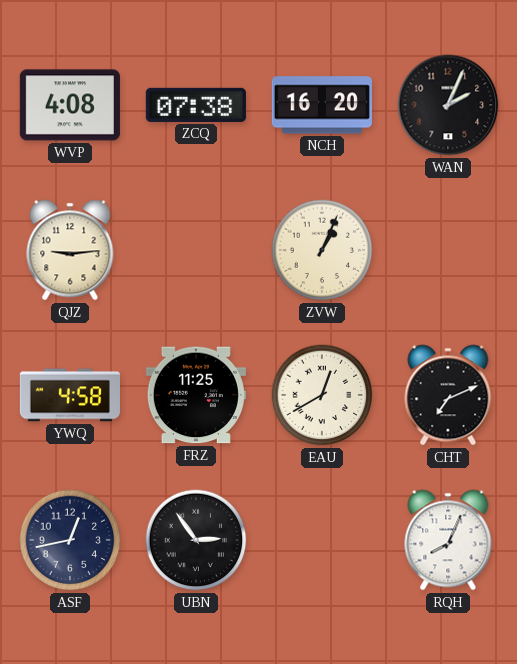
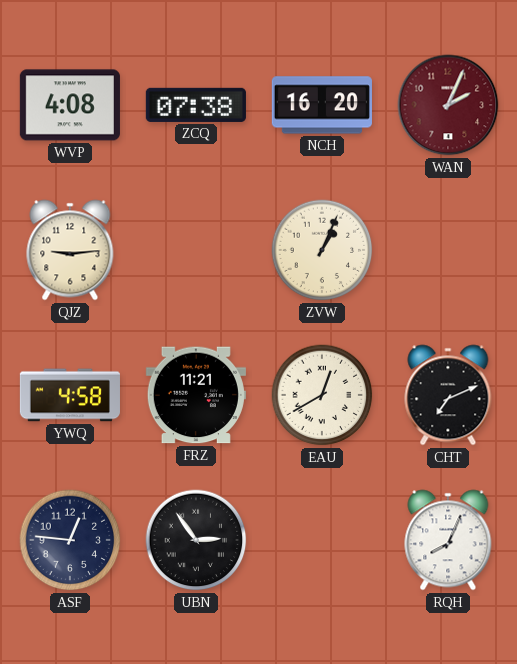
WAN dial: black -> burgundy
FRZ: 11:25 -> 11:21
ASF: 12:43 -> 12:46
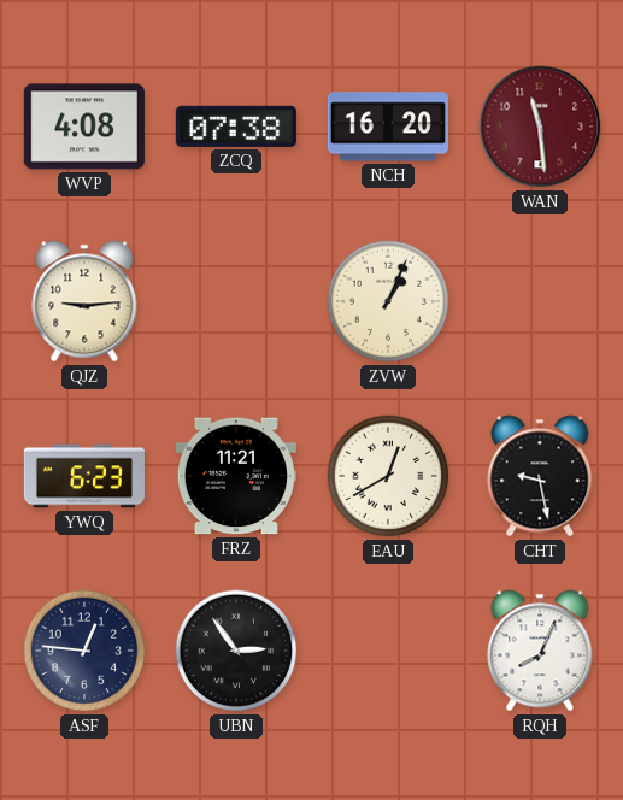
WAN: 2:04 -> 11:29
YWQ: 4:58 -> 6:23
CHT: 7:11 -> 9:28
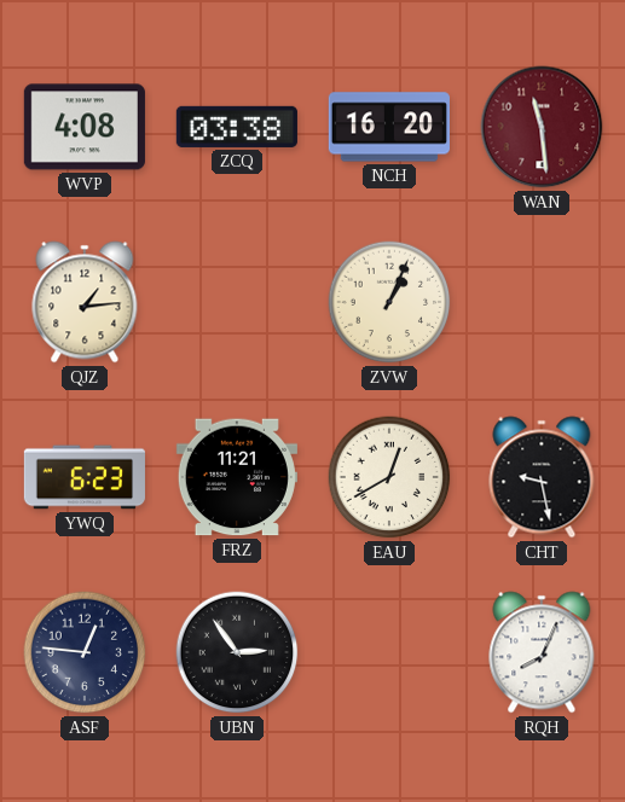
ZCQ: 07:38 -> 03:38
QJZ: 9:14 -> 1:14
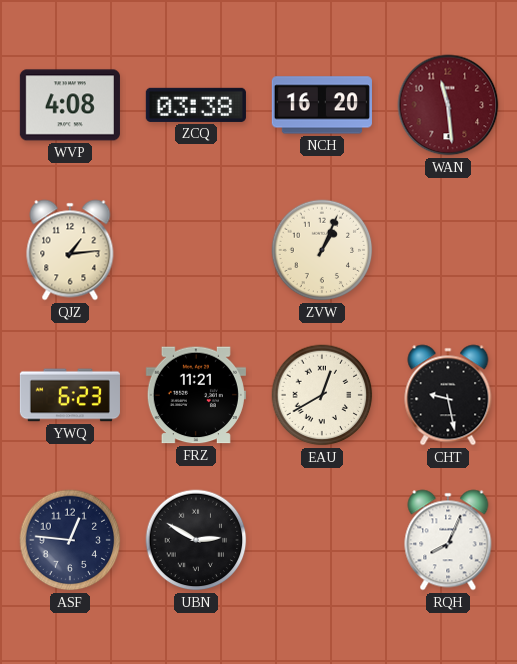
UBN: 2:54 -> 2:50
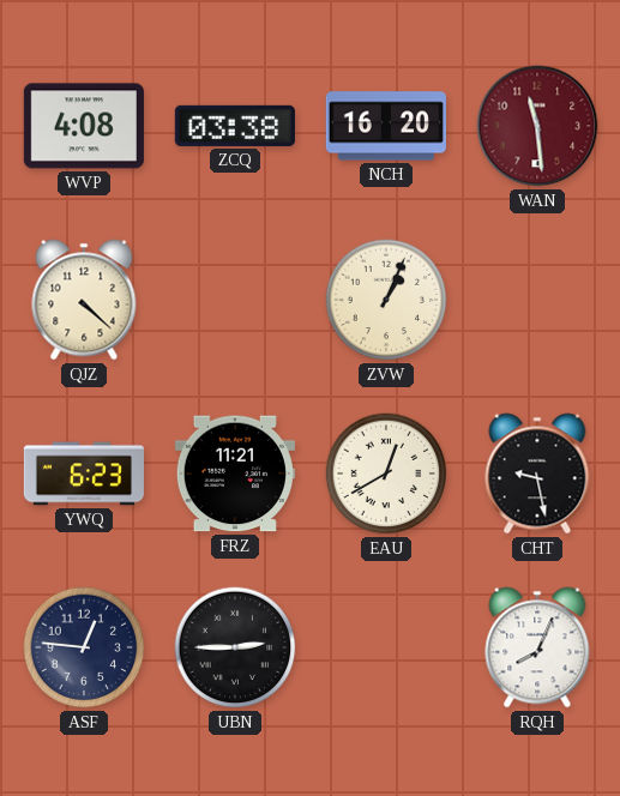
QJZ: 1:14 -> 4:22
UBN: 2:50 -> 2:45
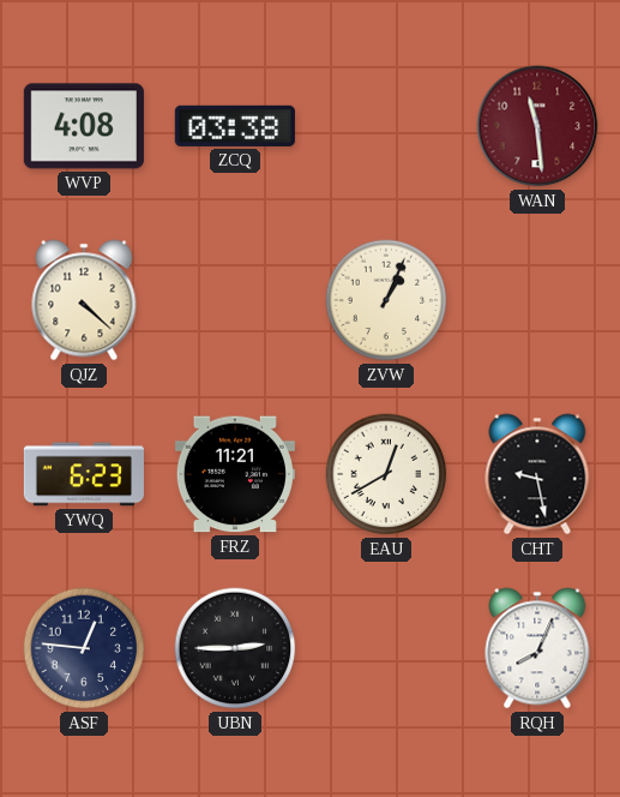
NCH: 16:20 -> none
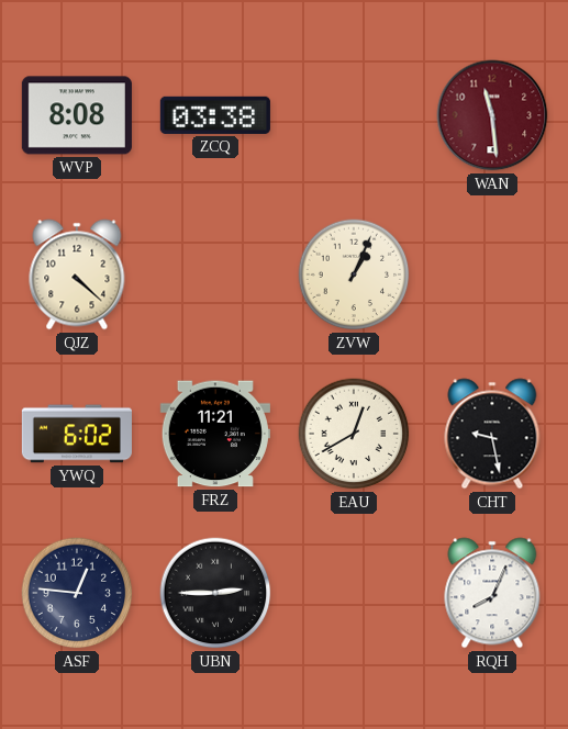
WVP: 4:08 -> 8:08
YWQ: 6:23 -> 6:02
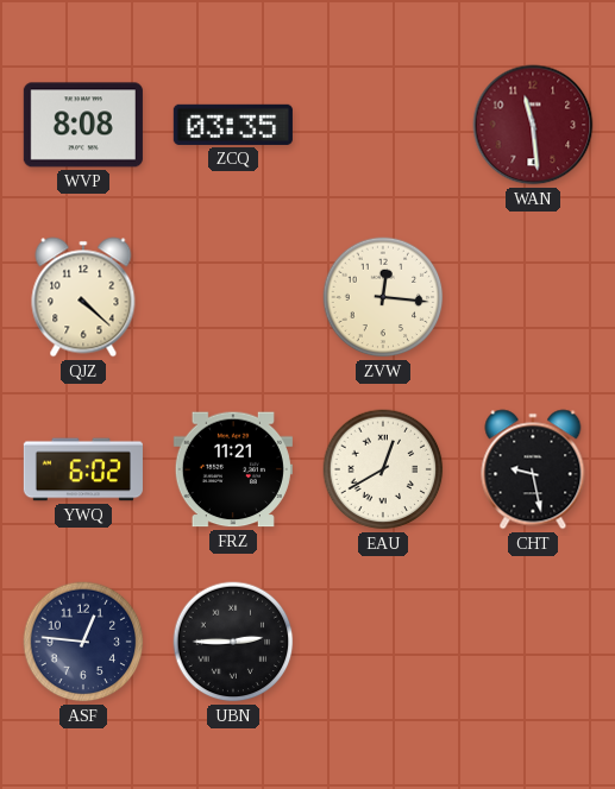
ZCQ: 03:38 -> 03:35
ZVW: 1:04 -> 12:16
RQH: 8:04 -> none
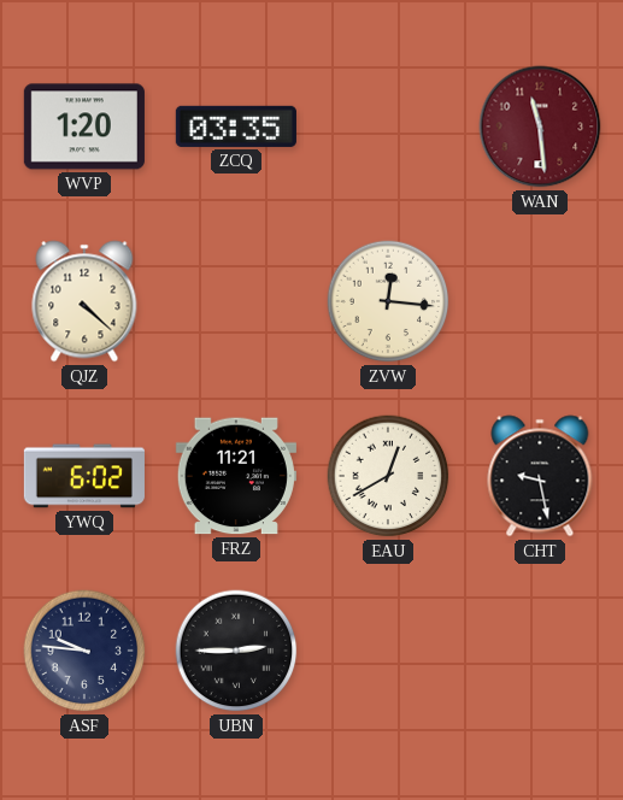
WVP: 8:08 -> 1:20
ASF: 12:46 -> 9:46
